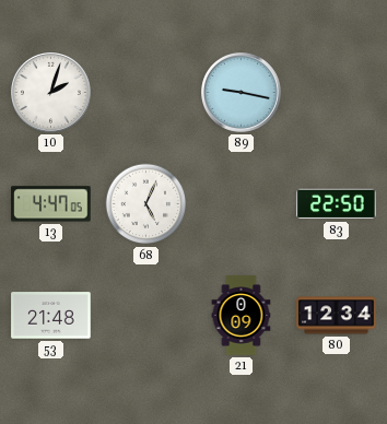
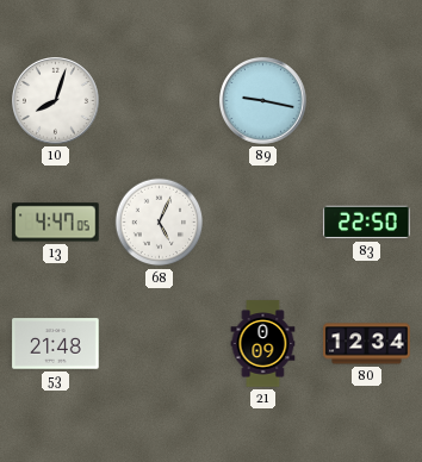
10: 2:03 -> 8:03
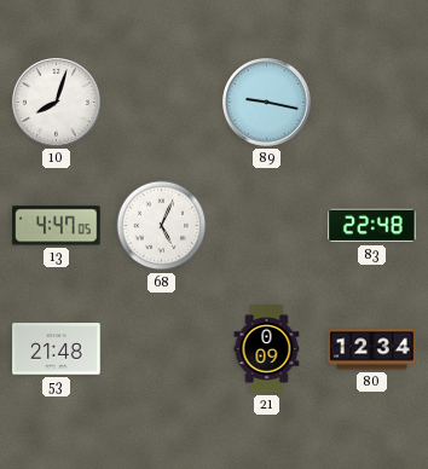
83: 22:50 -> 22:48
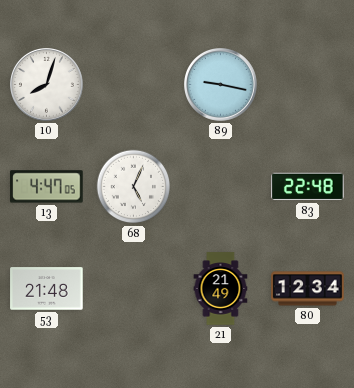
21: 0:09 -> 21:49
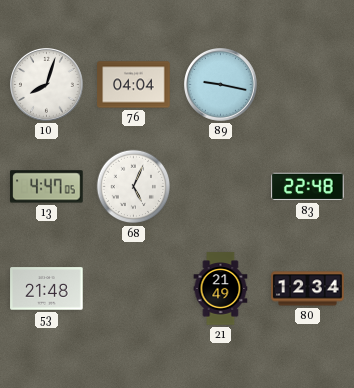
76: none -> 04:04
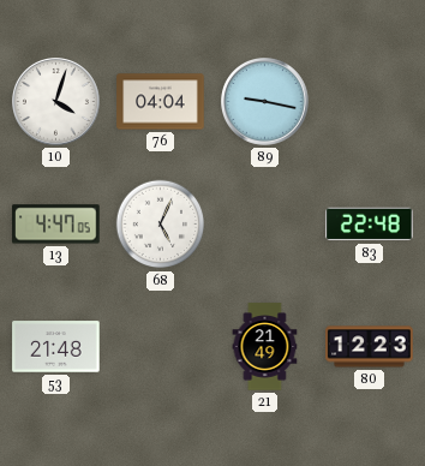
10: 8:03 -> 4:03
80: 12:34 -> 12:23
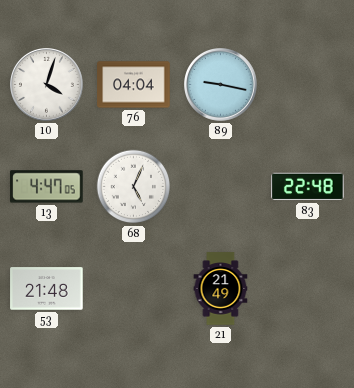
80: 12:23 -> none
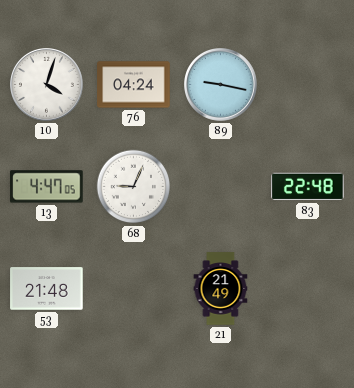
76: 04:04 -> 04:24
68: 5:04 -> 9:04
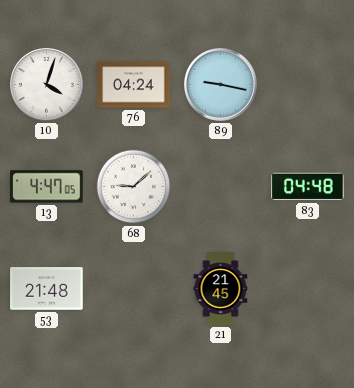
68: 9:04 -> 9:08
83: 22:48 -> 04:48
21: 21:49 -> 21:45
